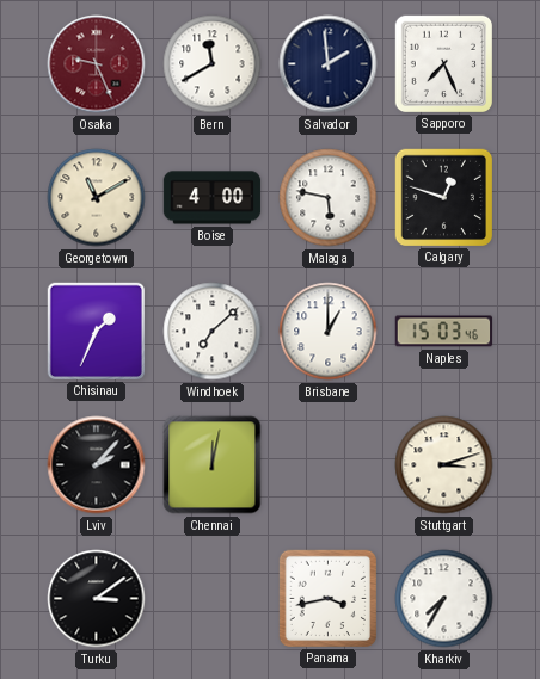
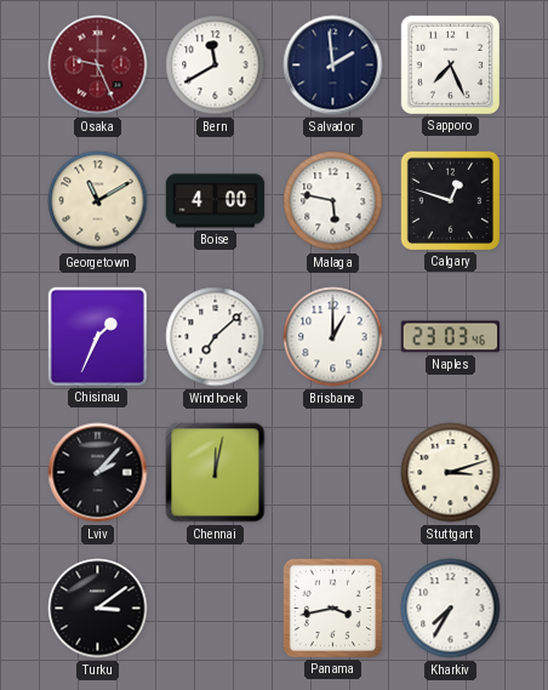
Naples: 15:03 -> 23:03
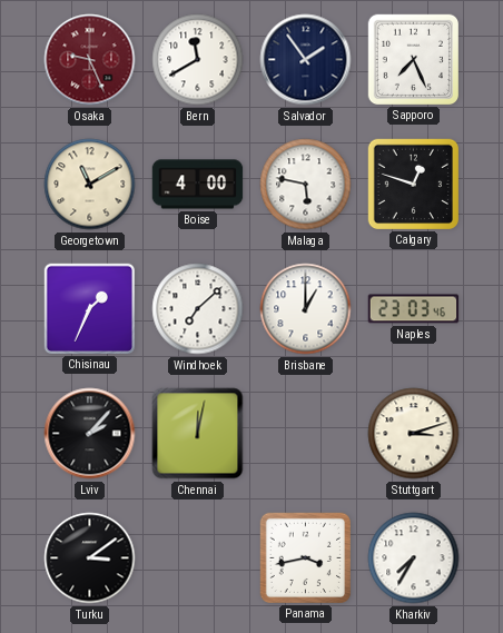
Salvador: 1:59 -> 1:54
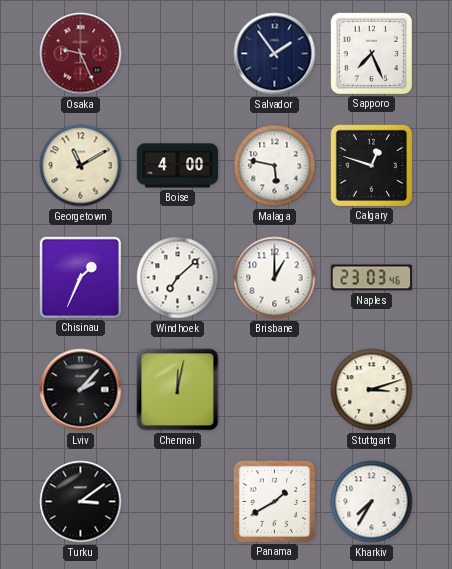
Bern: 11:40 -> none
Panama: 3:43 -> 1:40
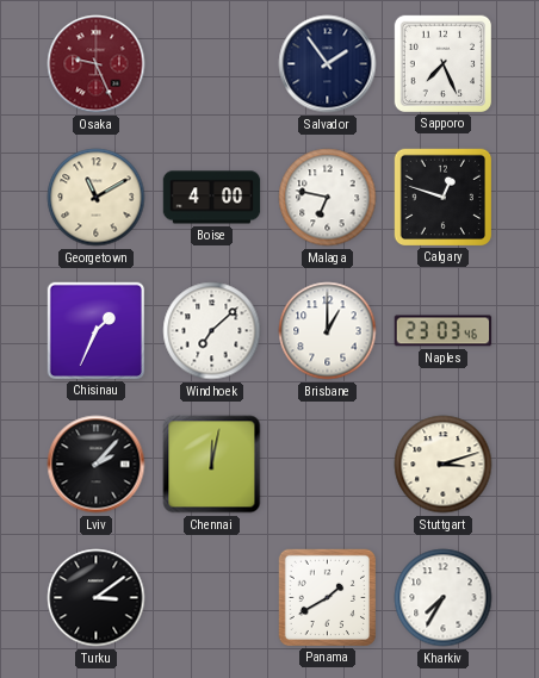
Malaga: 5:47 -> 6:47
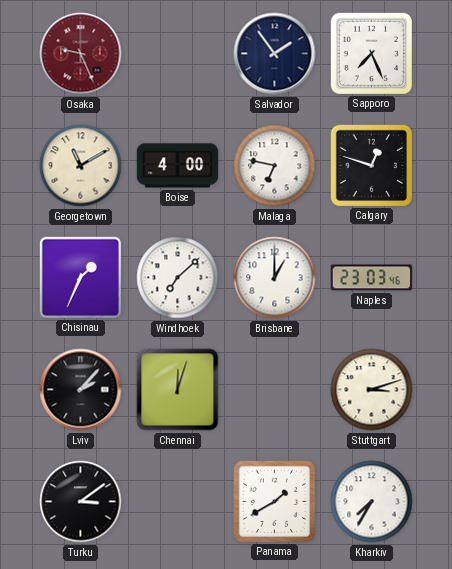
Chennai: 12:02 -> 12:03
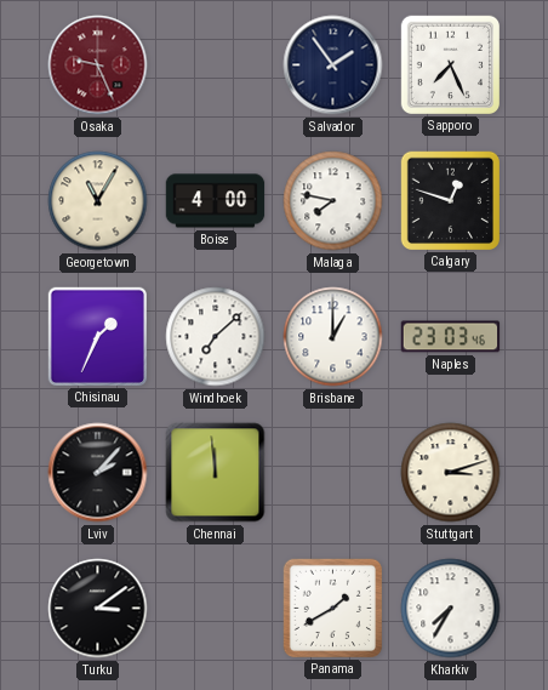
Georgetown: 11:10 -> 11:05
Malaga: 6:47 -> 7:47
Chennai: 12:03 -> 11:59
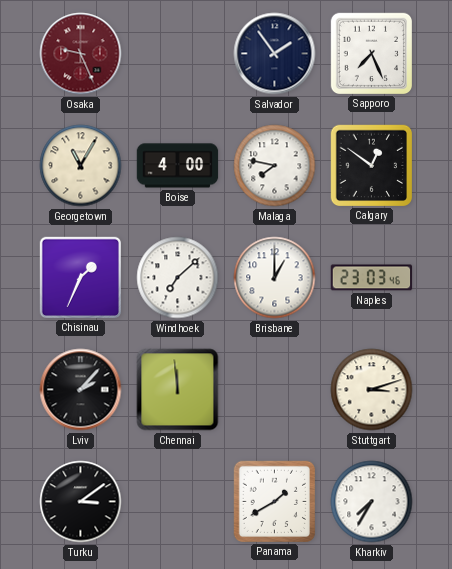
Calgary: 12:48 -> 12:51
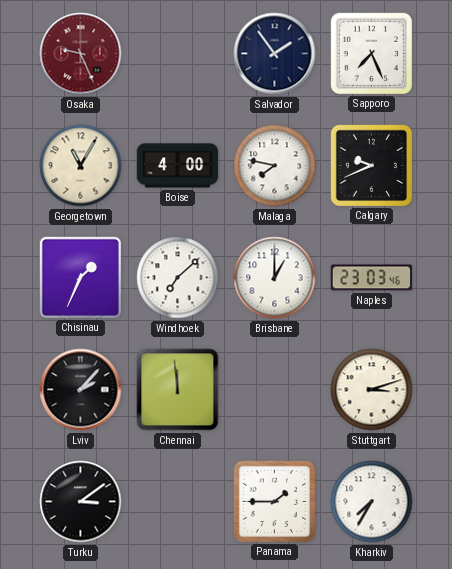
Calgary: 12:51 -> 9:41
Panama: 1:40 -> 1:45
